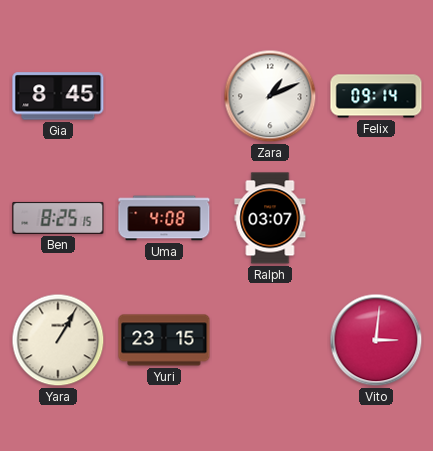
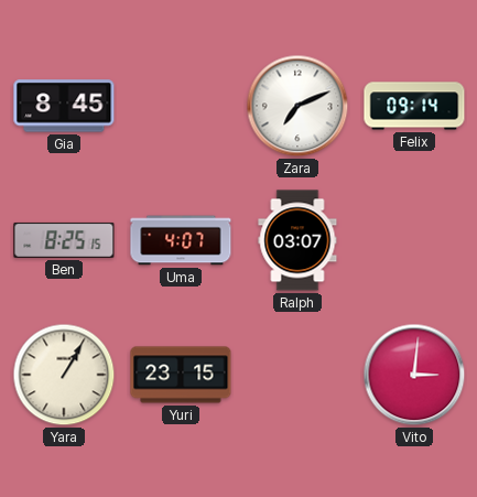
Zara: 1:11 -> 7:11
Uma: 4:08 -> 4:07
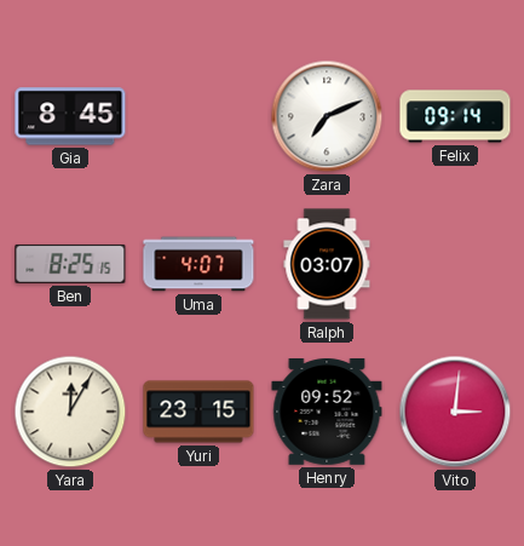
Yara: 1:05 -> 12:05
Henry: none -> 09:52
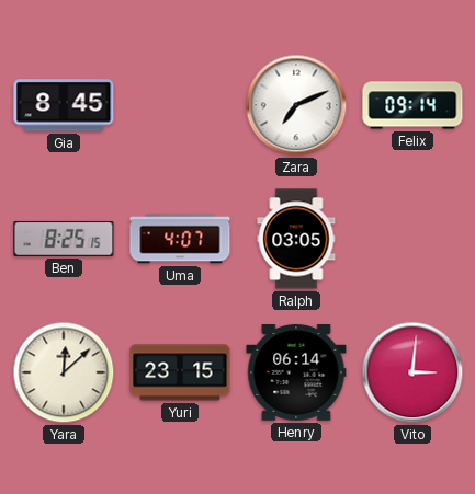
Ralph: 03:07 -> 03:05
Yara: 12:05 -> 12:08
Henry: 09:52 -> 06:14
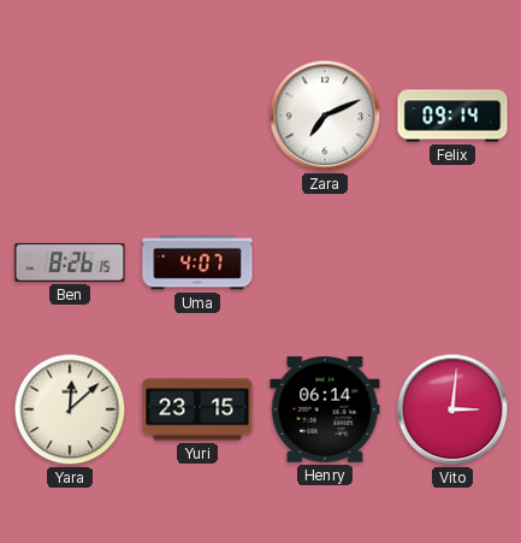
Gia: 8:45 -> none
Ben: 8:25 -> 8:26
Ralph: 03:05 -> none
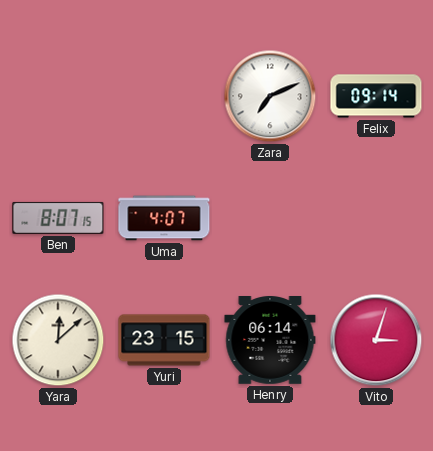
Ben: 8:26 -> 8:07
Vito: 3:01 -> 3:03
